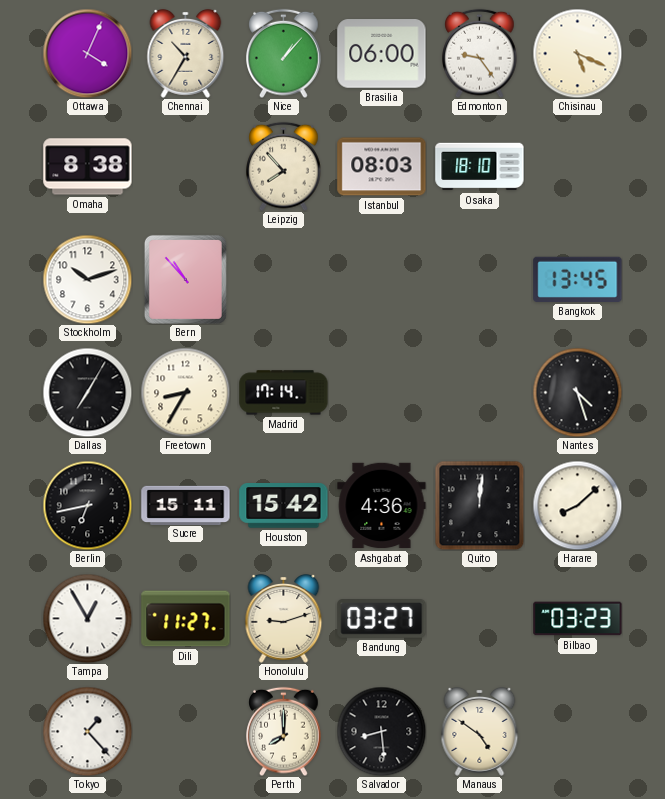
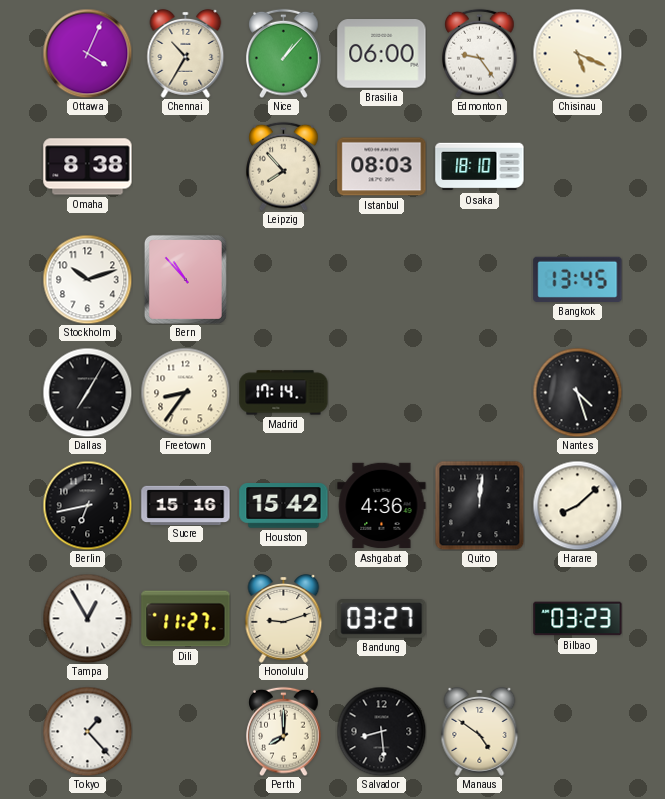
Freetown: 8:35 -> 8:36
Sucre: 15:11 -> 15:16
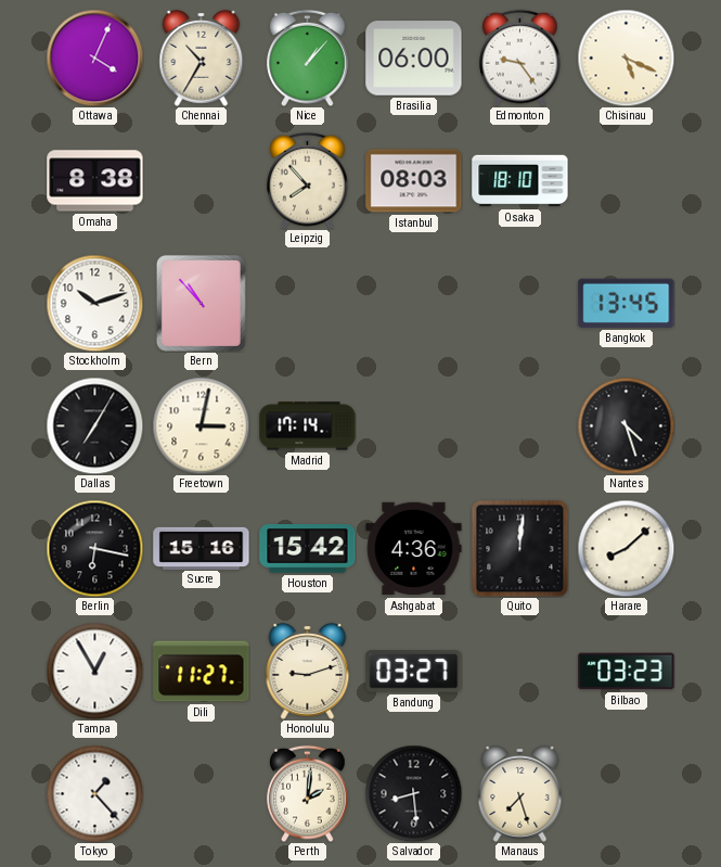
Freetown: 8:36 -> 3:02
Berlin: 6:43 -> 6:17
Perth: 8:00 -> 2:01
Manaus: 4:51 -> 7:27
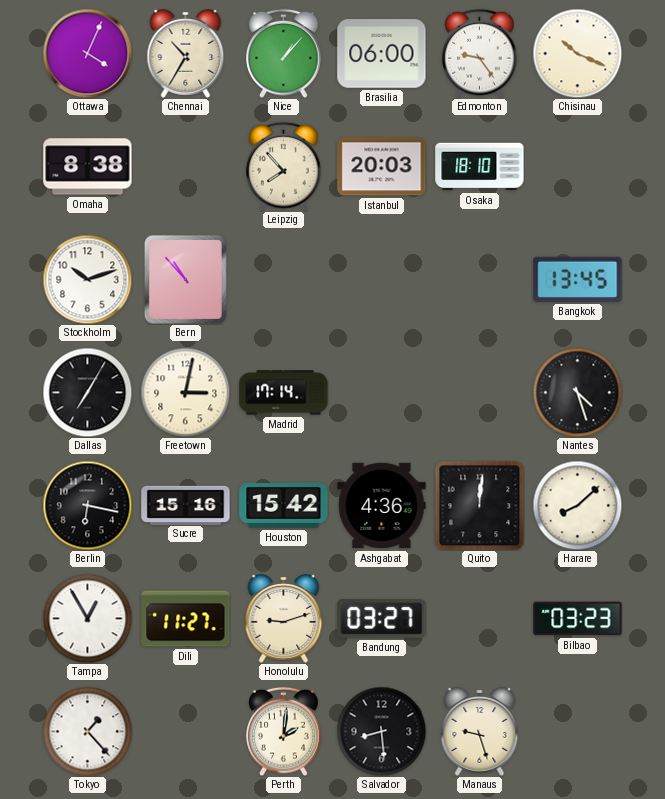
Chisinau: 5:19 -> 10:19
Istanbul: 08:03 -> 20:03
Manaus: 7:27 -> 9:27
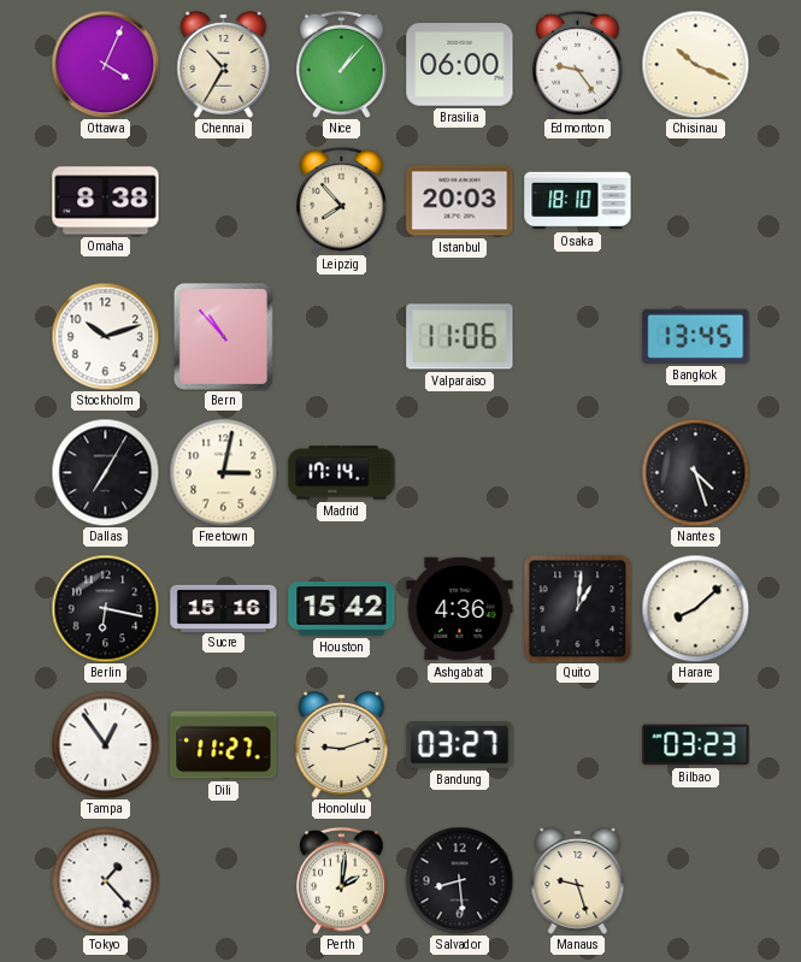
Valparaiso: none -> 11:06
Quito: 12:01 -> 1:01
Tampa: 12:55 -> 12:54
